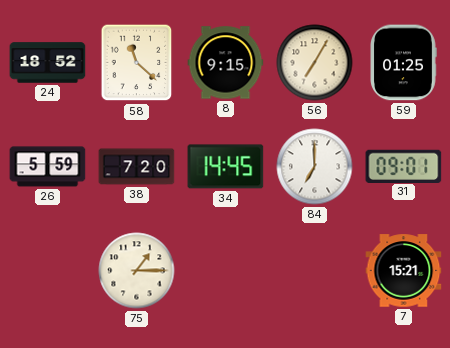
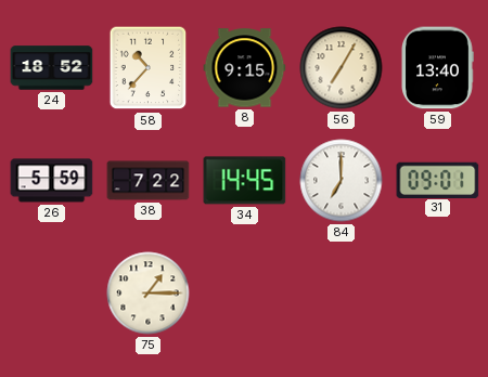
58: 11:22 -> 10:37
59: 01:25 -> 13:40
38: 7:20 -> 7:22
7: 15:21 -> none
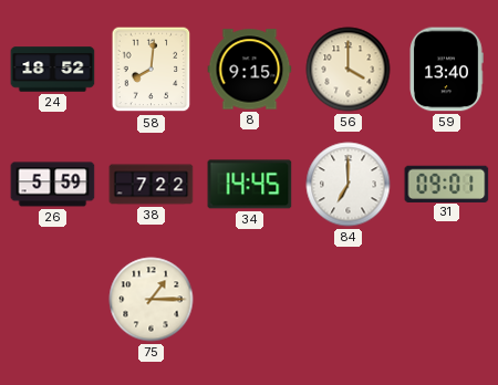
58: 10:37 -> 8:01
56: 7:05 -> 4:00
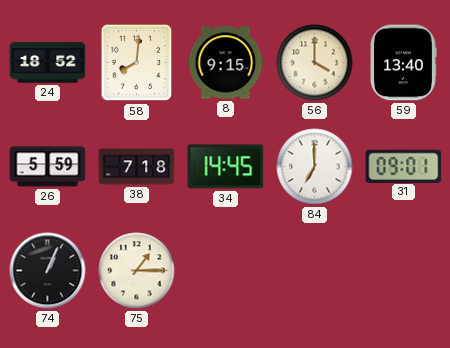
38: 7:22 -> 7:18
74: none -> 1:04
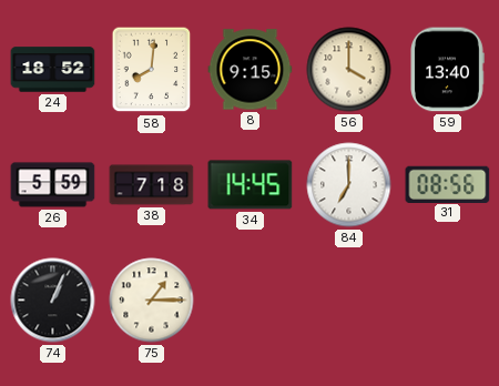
31: 09:01 -> 08:56
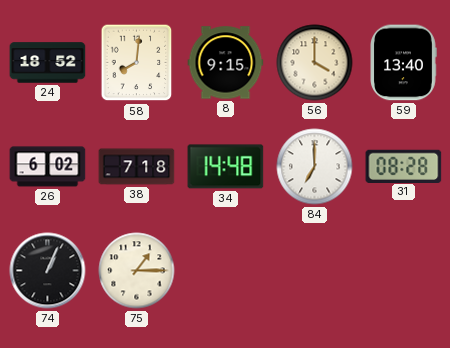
26: 5:59 -> 6:02
34: 14:45 -> 14:48
31: 08:56 -> 08:28
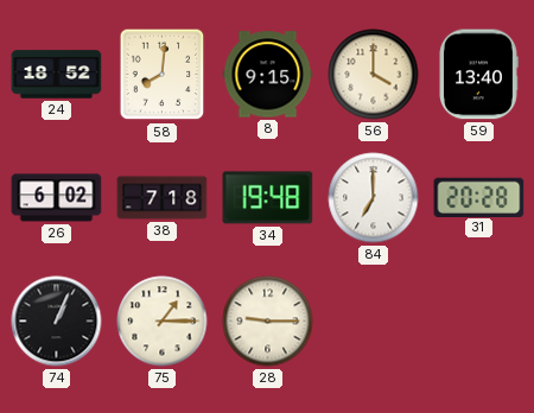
34: 14:48 -> 19:48
31: 08:28 -> 20:28
28: none -> 9:15
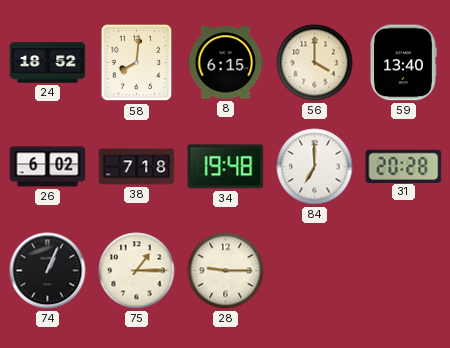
8: 9:15 -> 6:15
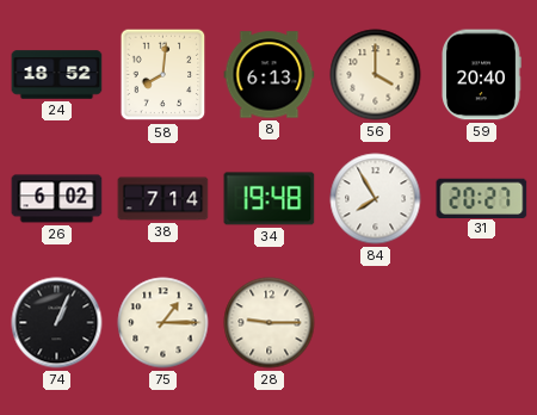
8: 6:15 -> 6:13
59: 13:40 -> 20:40
38: 7:18 -> 7:14
84: 7:00 -> 7:55
31: 20:28 -> 20:27
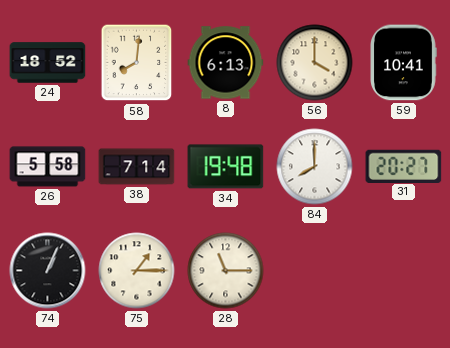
59: 20:40 -> 10:41
26: 6:02 -> 5:58
84: 7:55 -> 8:00
28: 9:15 -> 11:15
